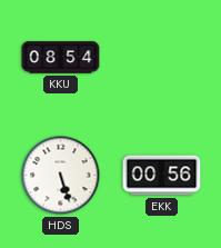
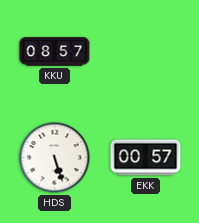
KKU: 08:54 -> 08:57
EKK: 00:56 -> 00:57
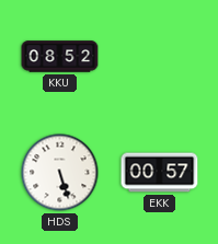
KKU: 08:57 -> 08:52
